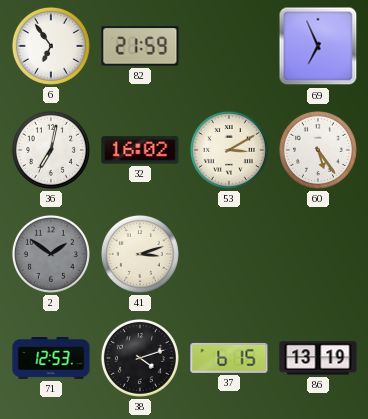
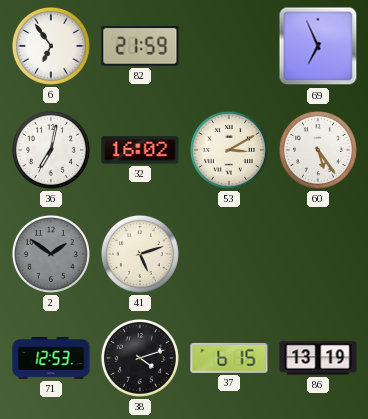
41: 3:12 -> 5:12
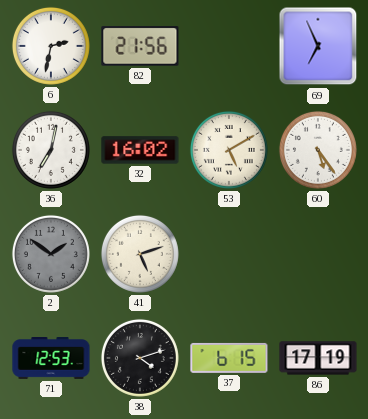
6: 6:54 -> 2:32
82: 21:59 -> 21:56
53: 3:10 -> 5:10
86: 13:19 -> 17:19
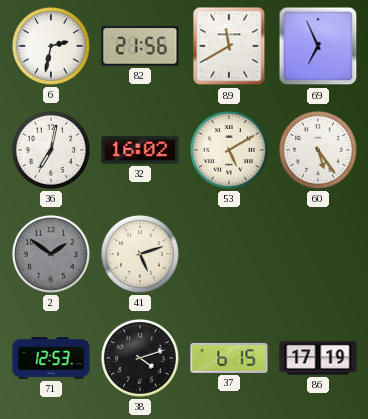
89: none -> 11:40
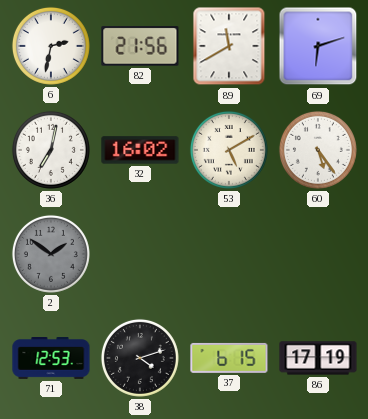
69: 6:56 -> 6:12
41: 5:12 -> none
